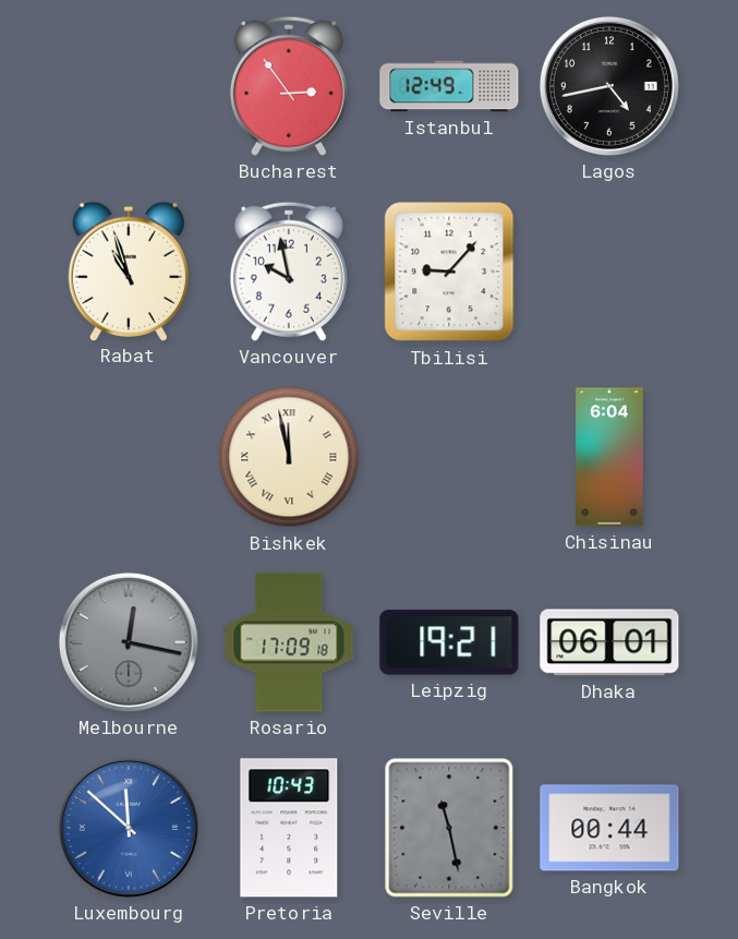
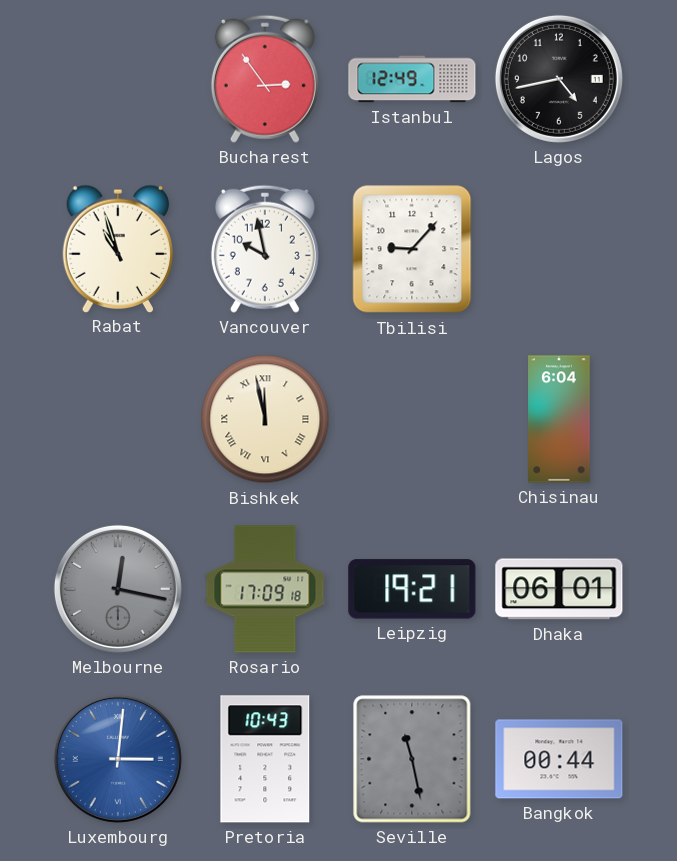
Luxembourg: 11:52 -> 3:01
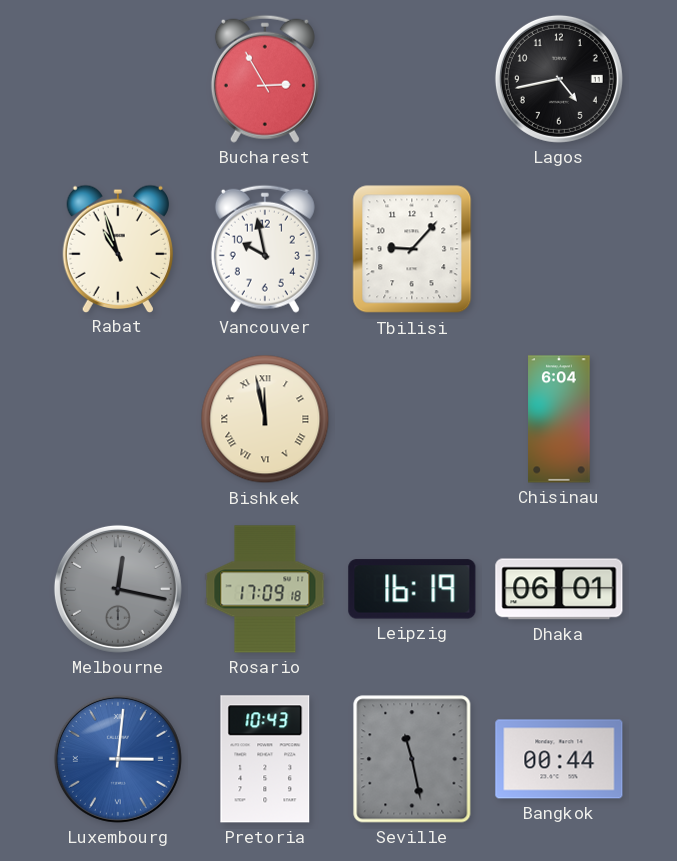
Bucharest: 2:54 -> 2:55
Istanbul: 12:49 -> none
Leipzig: 19:21 -> 16:19
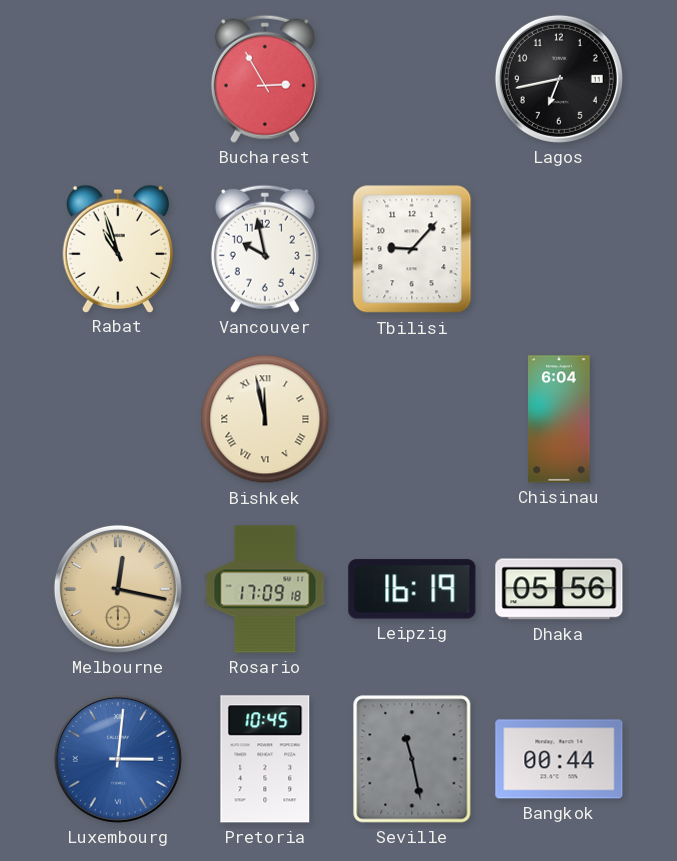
Lagos: 4:43 -> 6:43
Melbourne dial: grey -> champagne
Dhaka: 06:01 -> 05:56
Pretoria: 10:43 -> 10:45
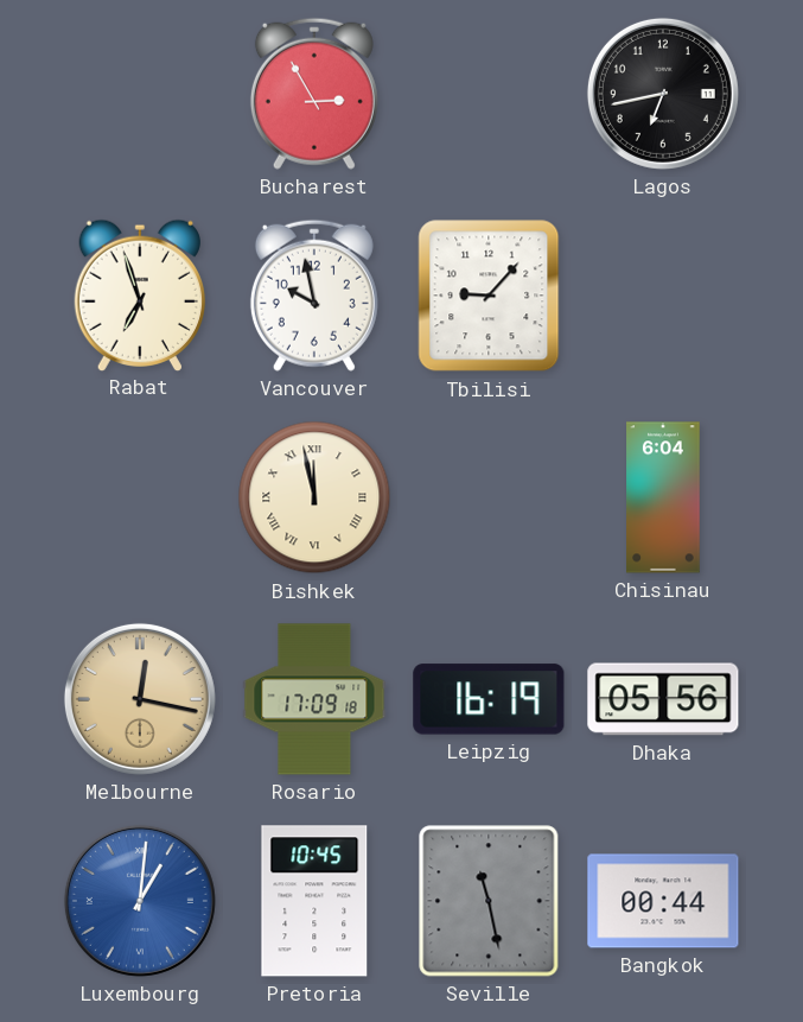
Rabat: 10:57 -> 6:57
Luxembourg: 3:01 -> 1:01
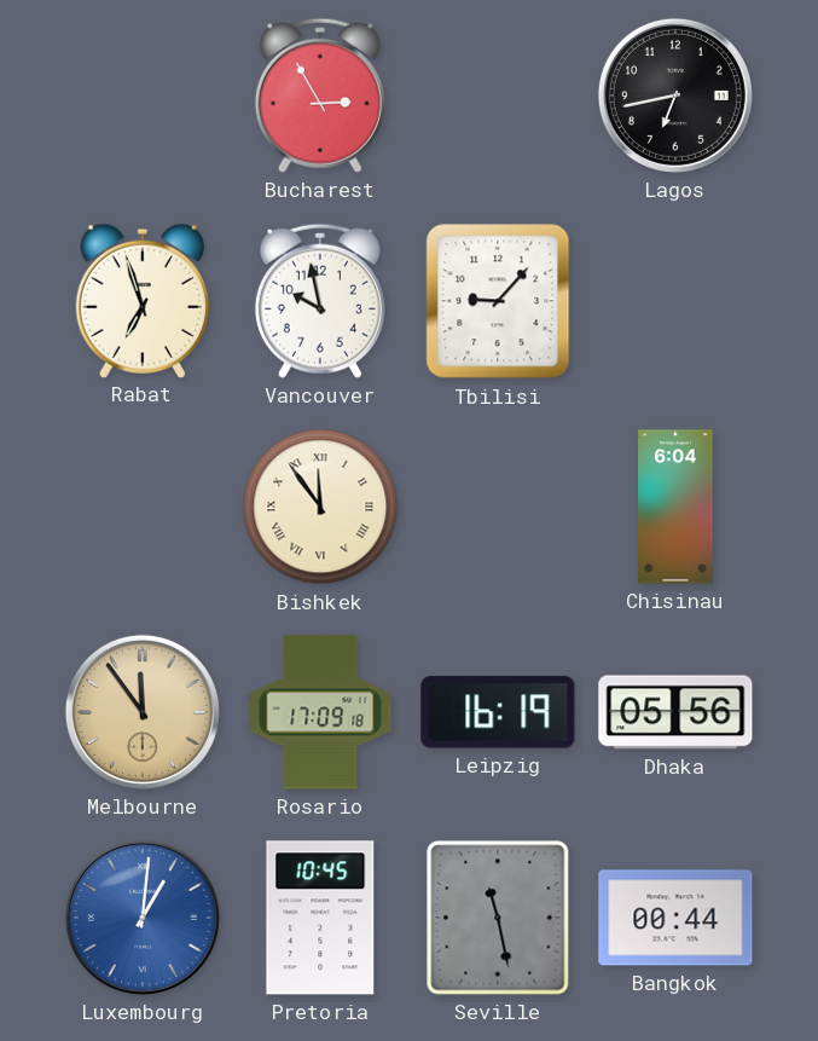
Bishkek: 11:58 -> 11:54
Melbourne: 12:17 -> 11:54
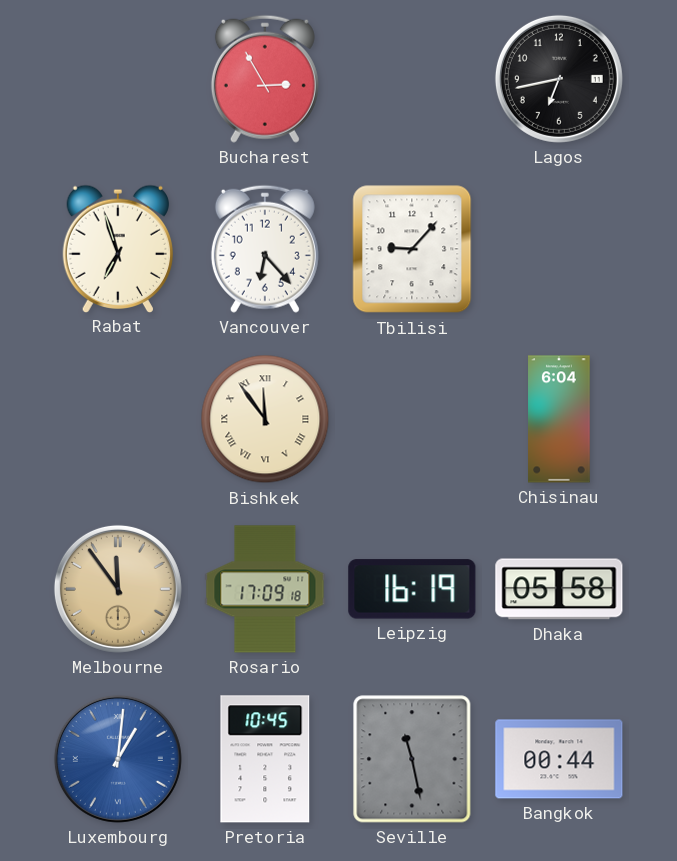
Vancouver: 9:58 -> 6:23
Dhaka: 05:56 -> 05:58
